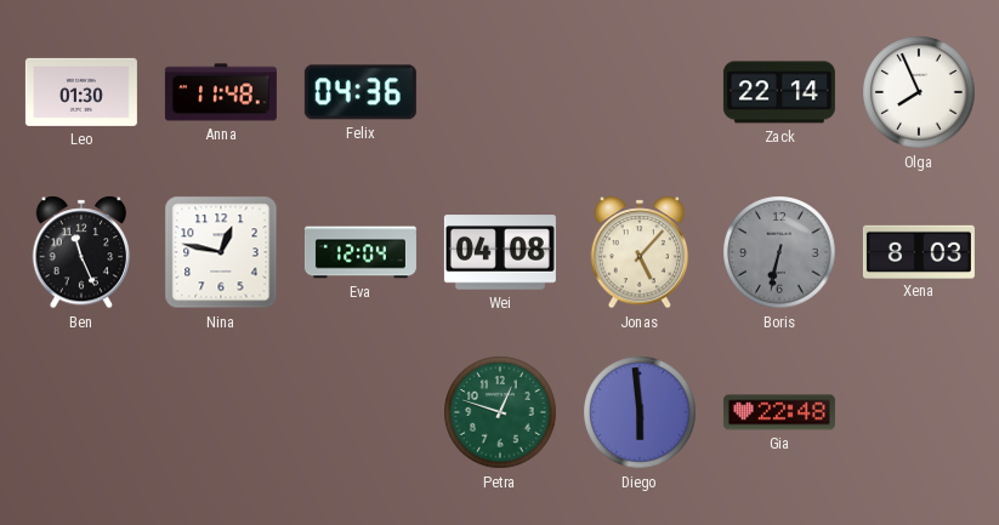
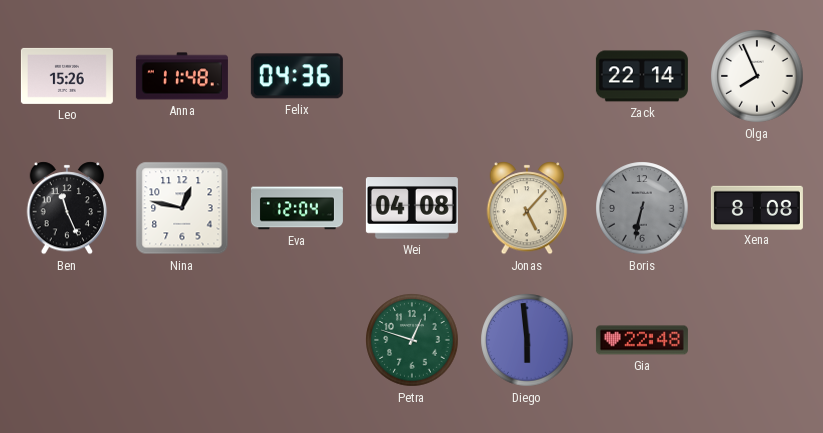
Leo: 01:30 -> 15:26
Xena: 8:03 -> 8:08
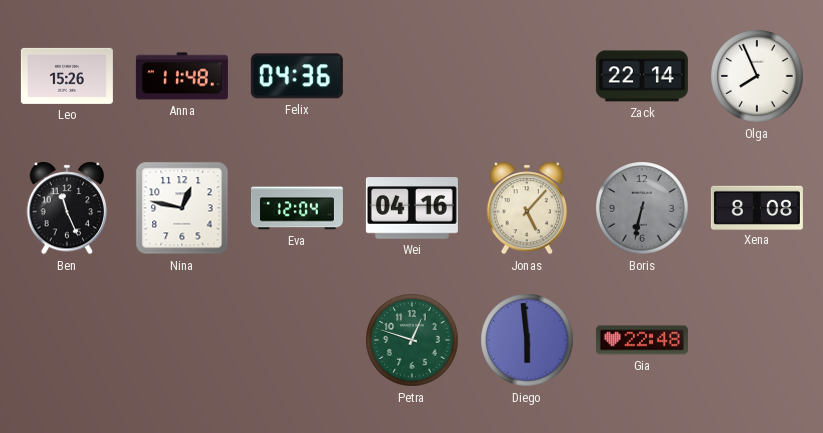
Wei: 04:08 -> 04:16
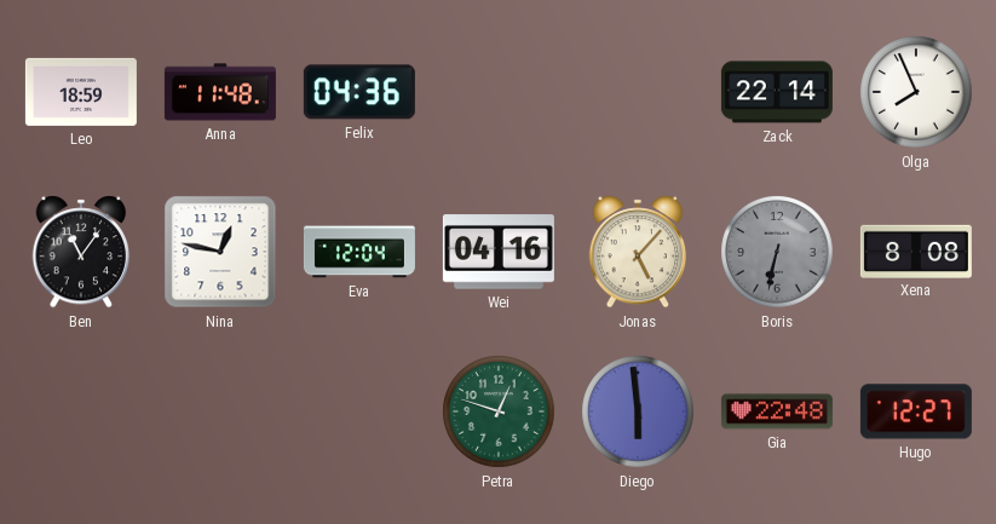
Leo: 15:26 -> 18:59
Ben: 11:26 -> 11:06
Hugo: none -> 12:27
